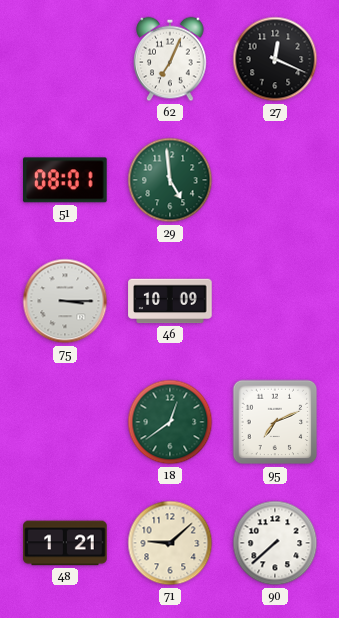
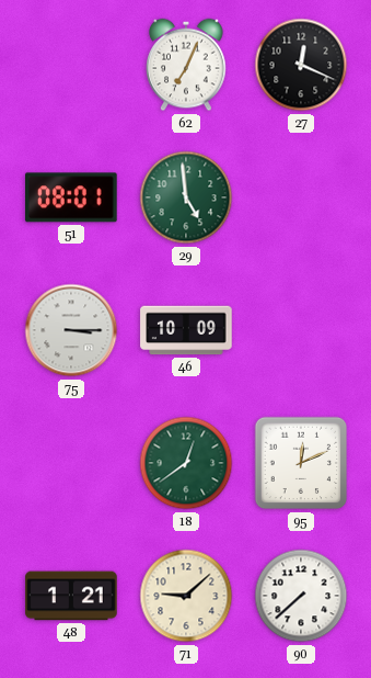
95: 7:11 -> 12:11
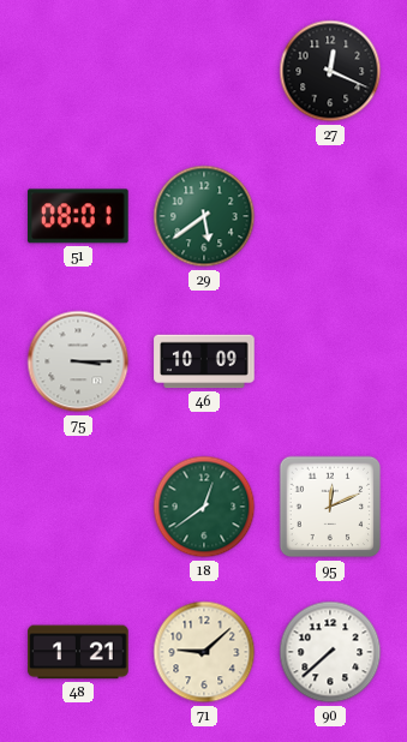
62: 7:04 -> none
29: 4:59 -> 5:39
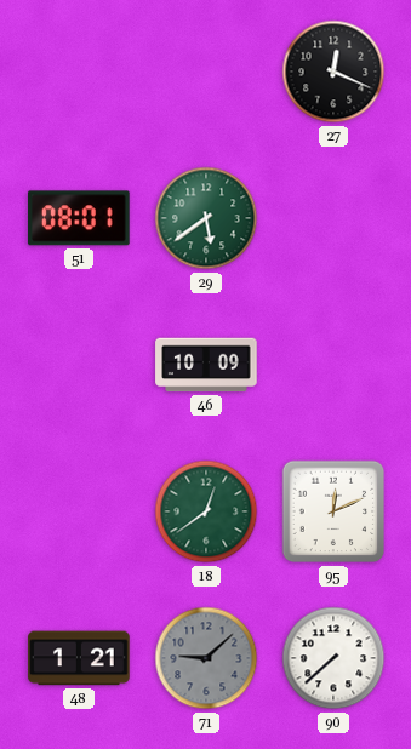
75: 3:15 -> none
71 dial: cream -> grey
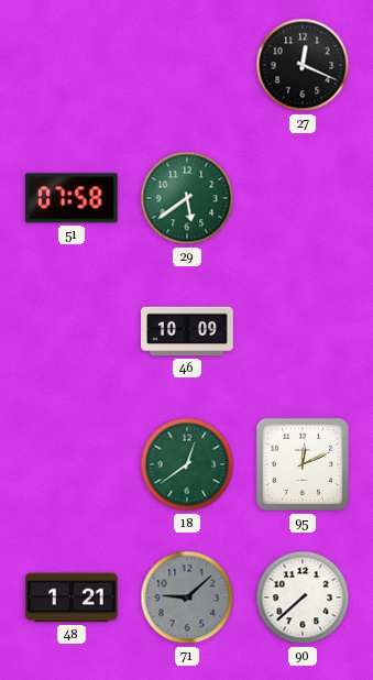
51: 08:01 -> 07:58
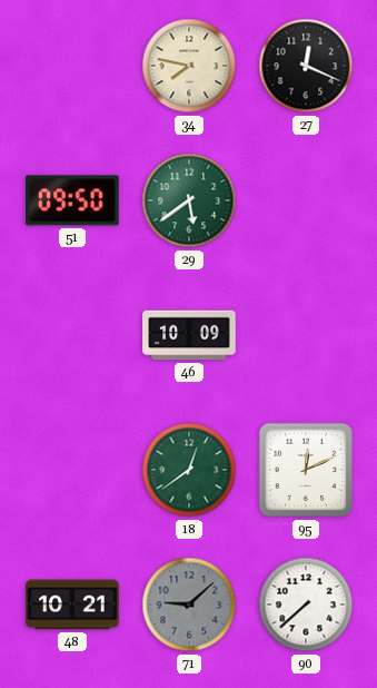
34: none -> 7:47
51: 07:58 -> 09:50
48: 1:21 -> 10:21
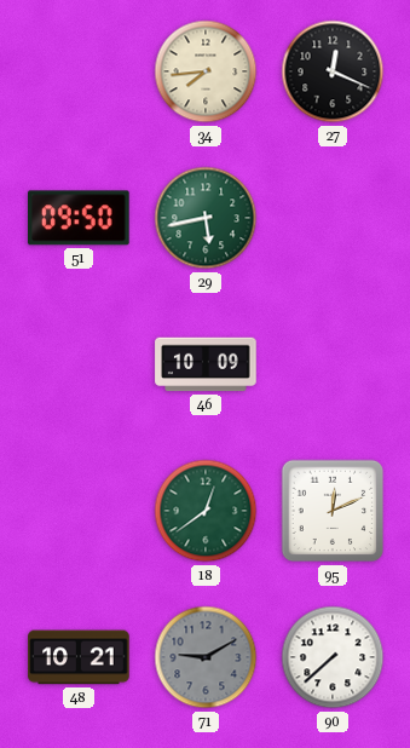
34: 7:47 -> 7:44
29: 5:39 -> 5:43
71: 9:08 -> 9:10
